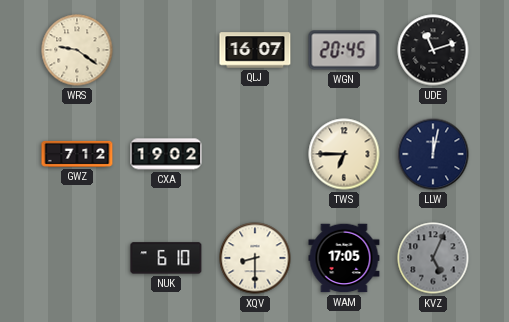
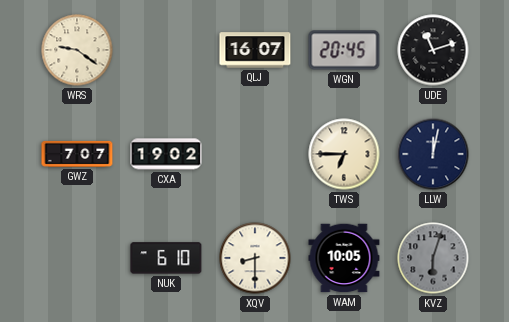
GWZ: 7:12 -> 7:07
WAM: 17:05 -> 10:05
KVZ: 5:04 -> 6:03
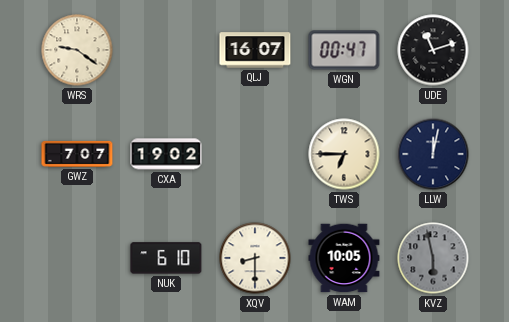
WGN: 20:45 -> 00:47
KVZ: 6:03 -> 5:58
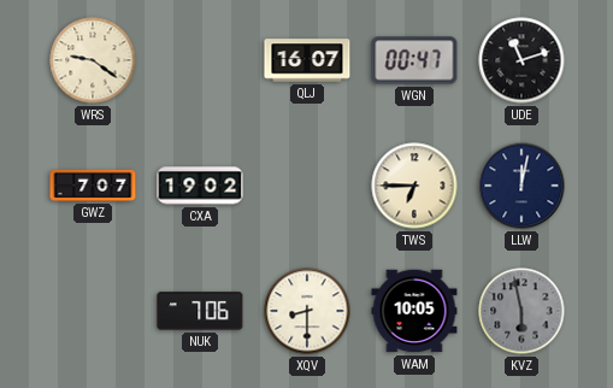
NUK: 6:10 -> 7:06
